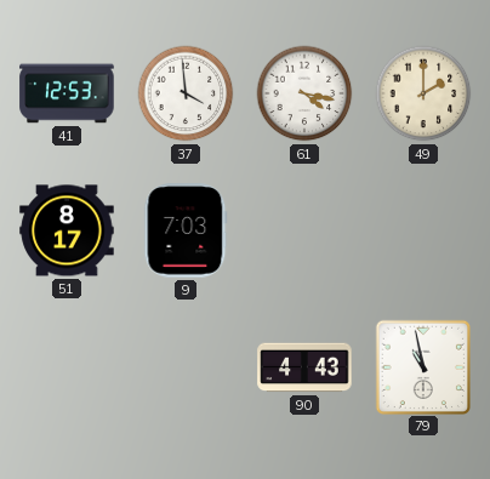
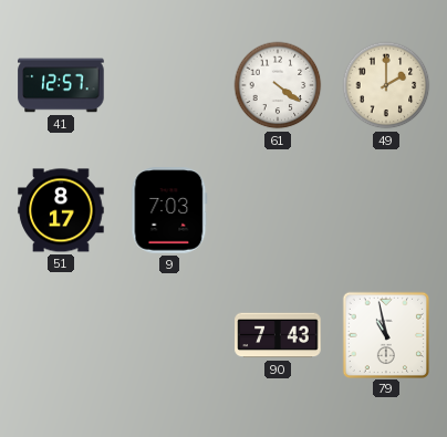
41: 12:53 -> 12:57
37: 3:59 -> none
61: 4:17 -> 4:21
90: 4:43 -> 7:43
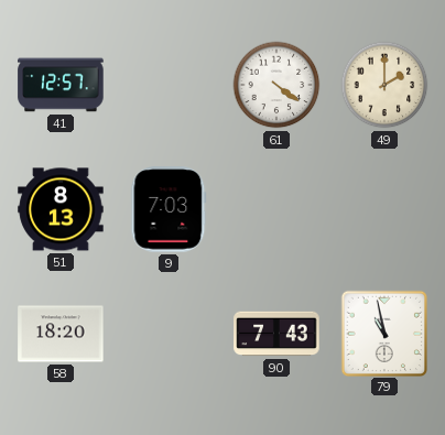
51: 8:17 -> 8:13
58: none -> 18:20
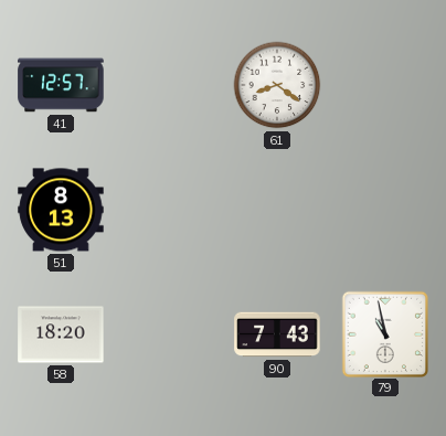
61: 4:21 -> 8:21
49: 2:00 -> none
9: 7:03 -> none
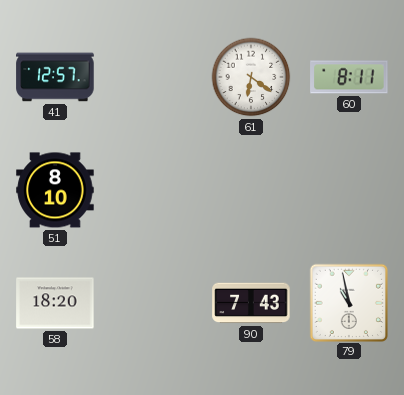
61: 8:21 -> 6:21
60: none -> 8:11
51: 8:13 -> 8:10
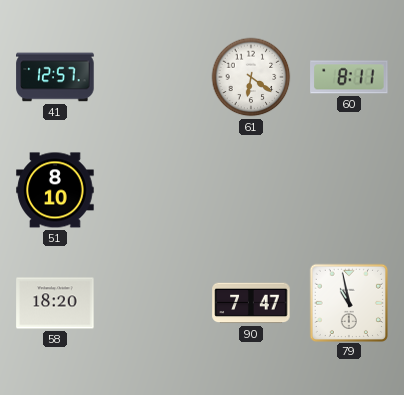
90: 7:43 -> 7:47
